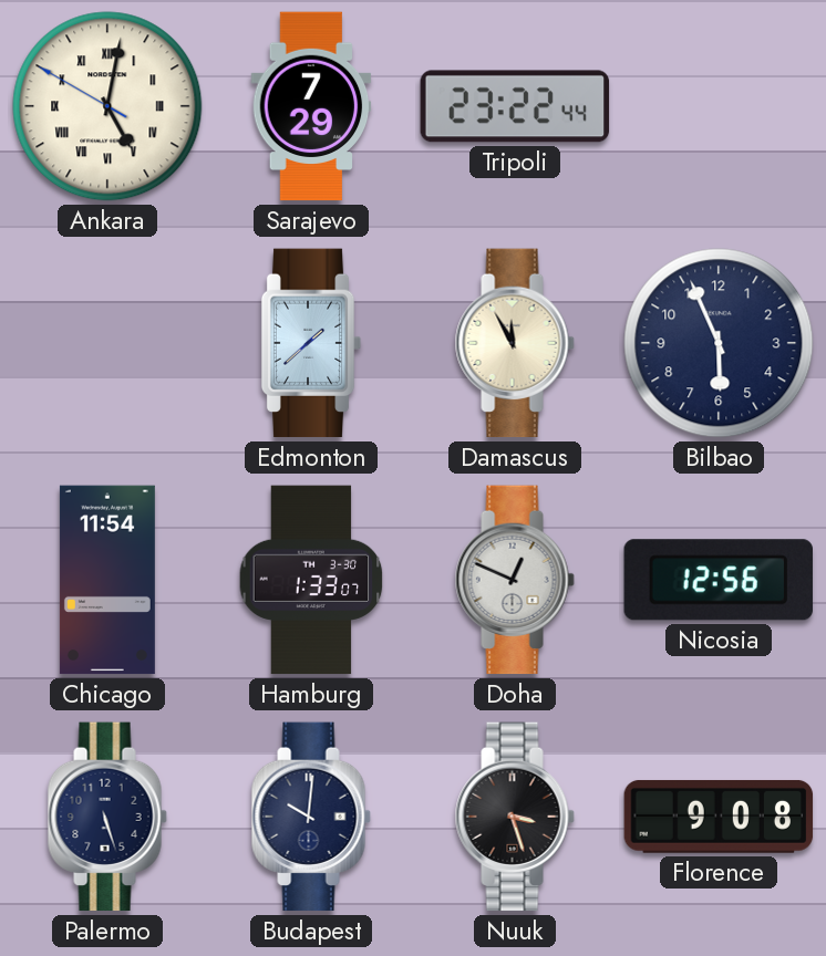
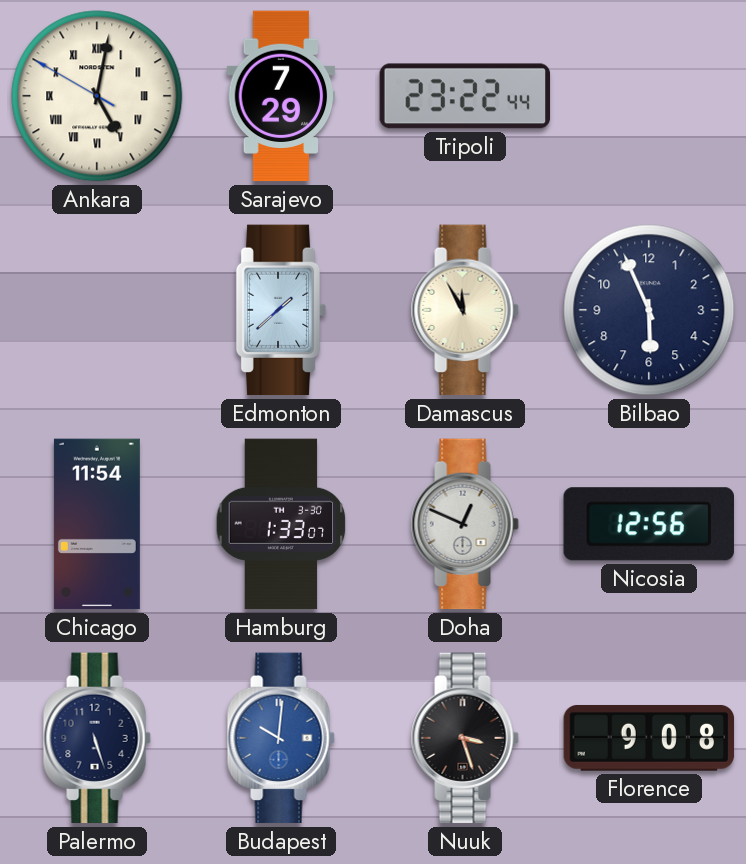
Budapest dial: navy -> blue
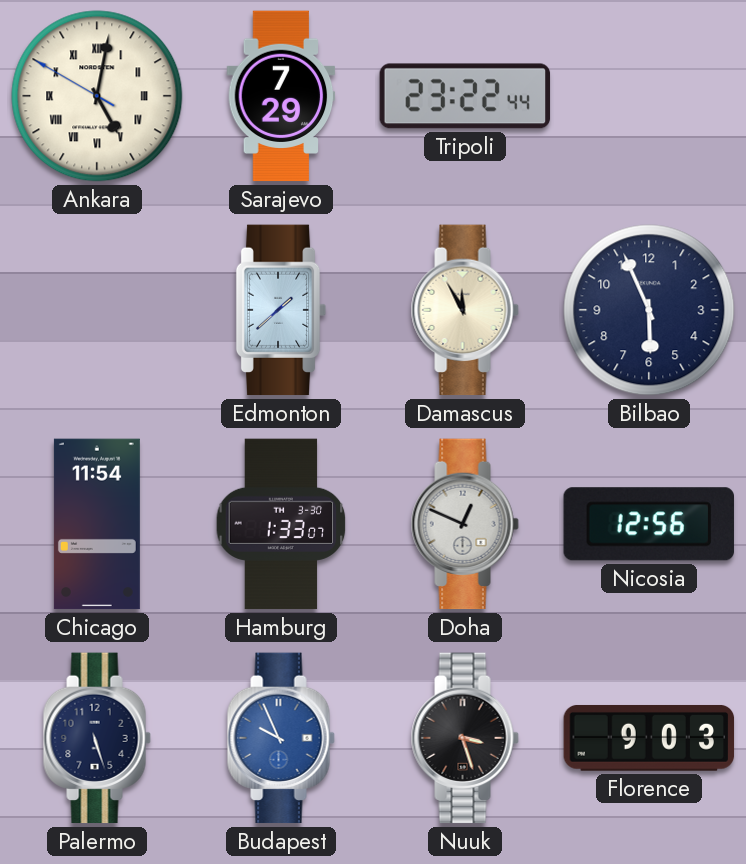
Budapest: 10:01 -> 9:56
Florence: 9:08 -> 9:03
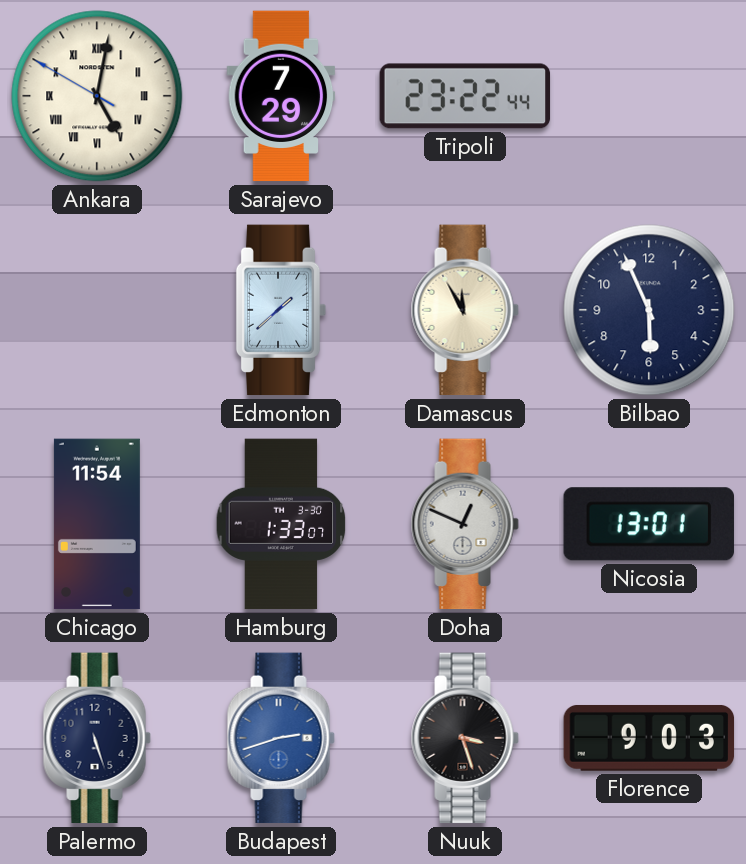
Nicosia: 12:56 -> 13:01
Budapest: 9:56 -> 2:42
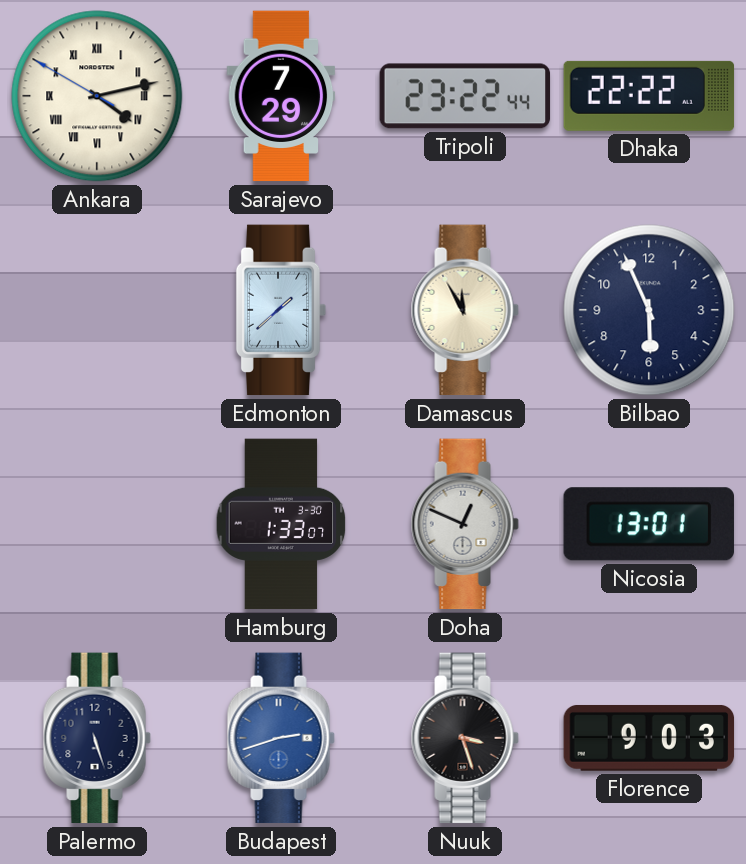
Ankara: 5:01 -> 4:12
Dhaka: none -> 22:22
Chicago: 11:54 -> none
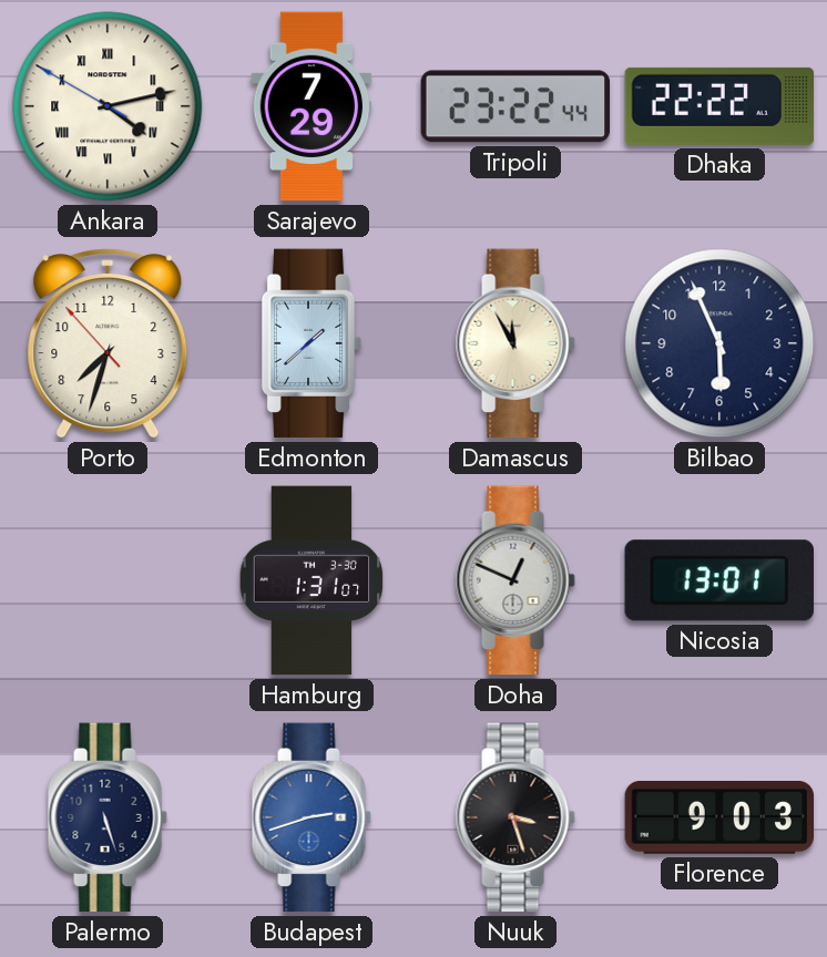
Porto: none -> 7:32
Hamburg: 1:33 -> 1:31
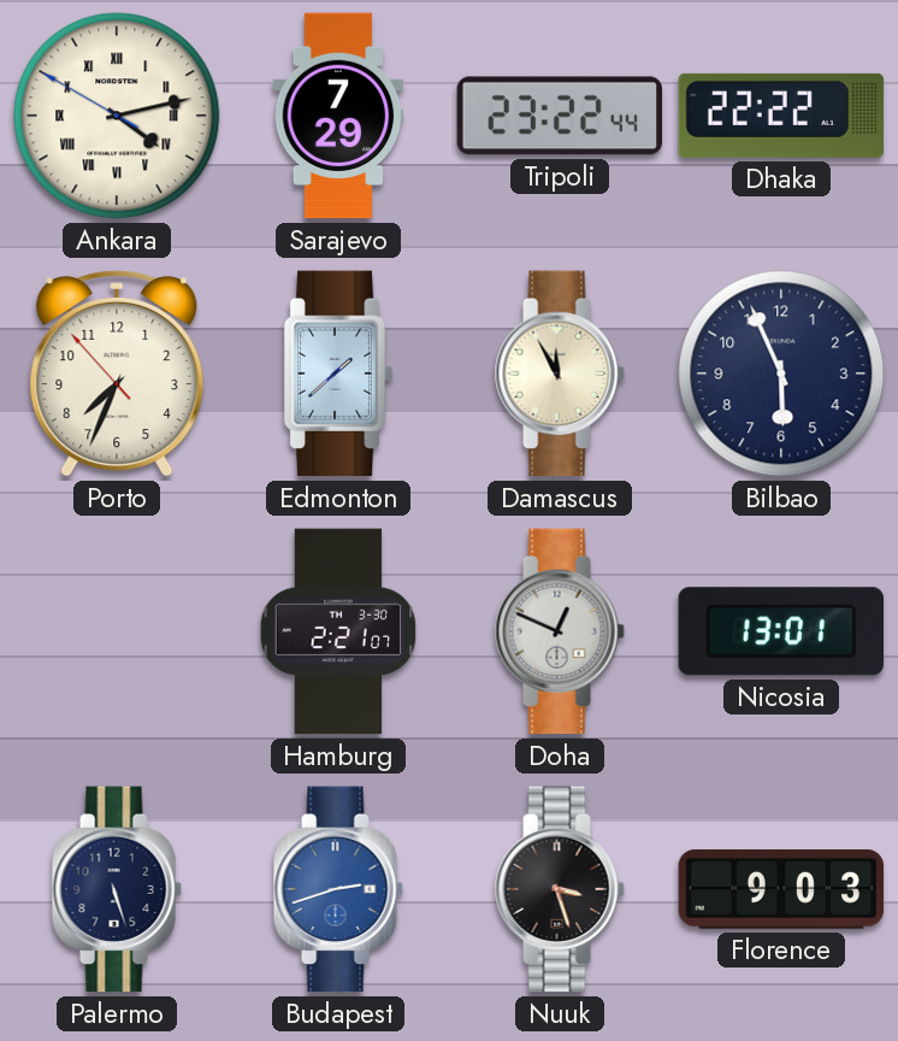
Porto: 7:32 -> 7:33
Hamburg: 1:31 -> 2:21
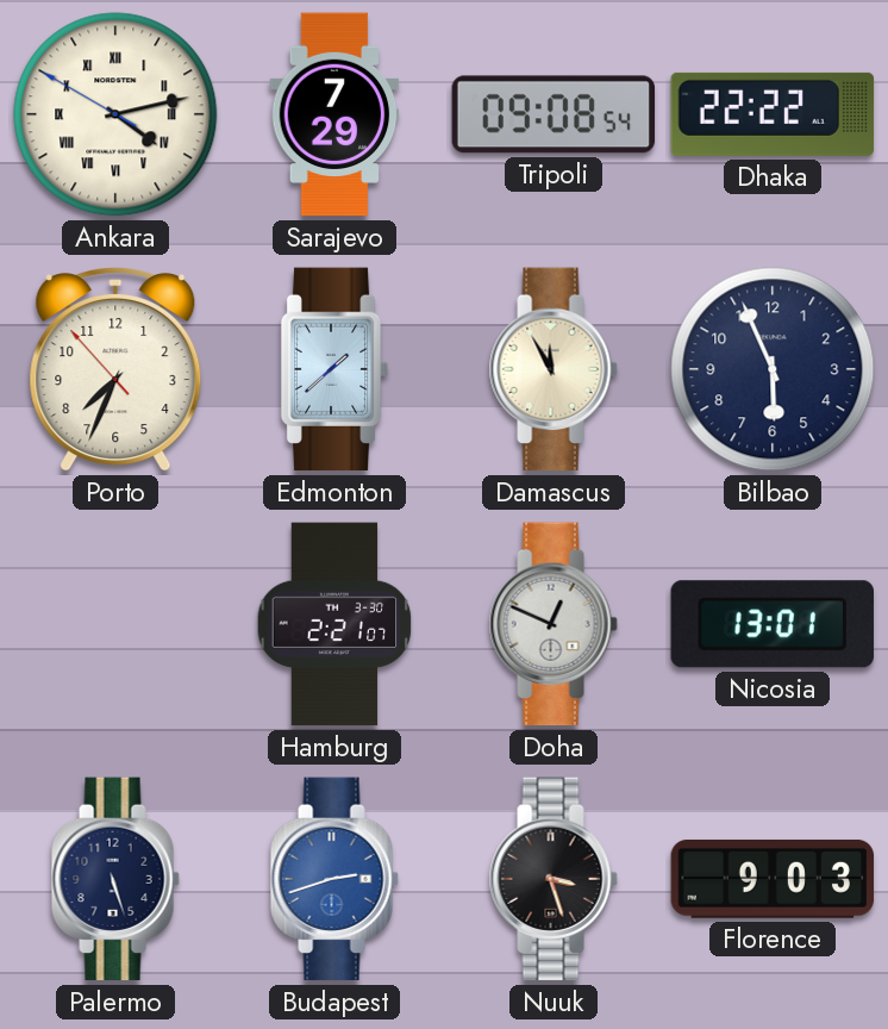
Tripoli: 23:22 -> 09:08
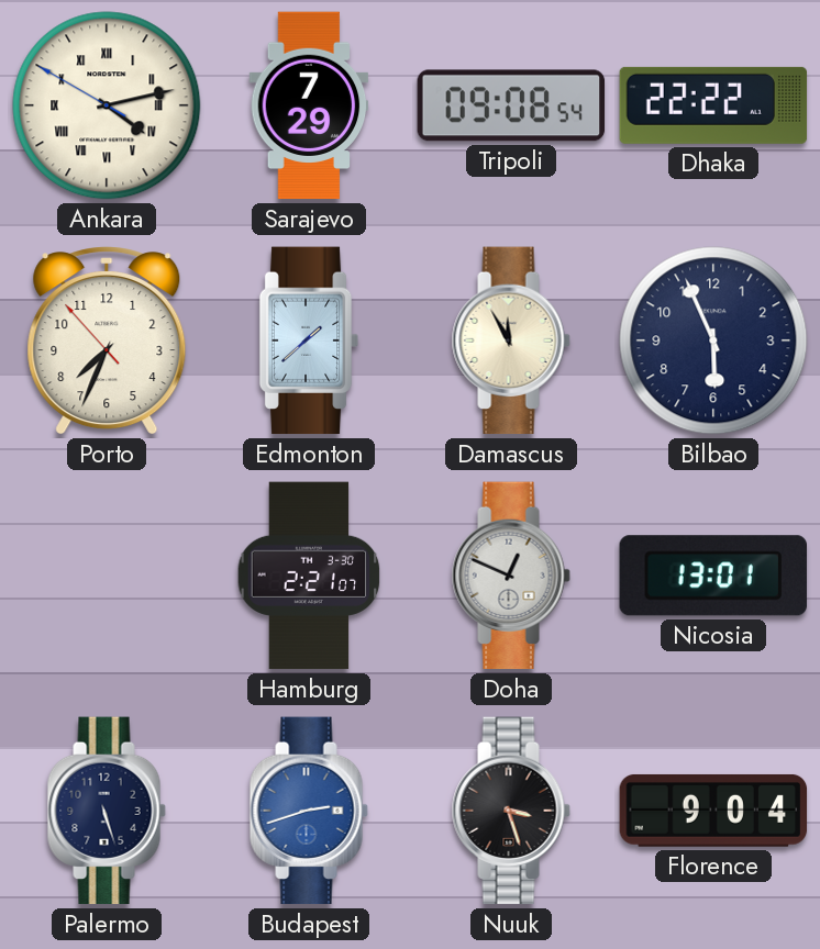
Florence: 9:03 -> 9:04
